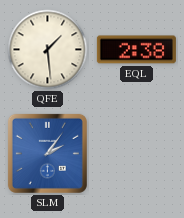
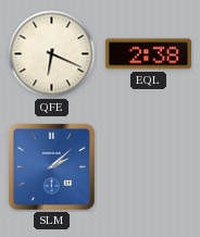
QFE: 1:29 -> 6:19
SLM: 2:06 -> 2:08
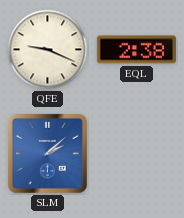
QFE: 6:19 -> 9:19
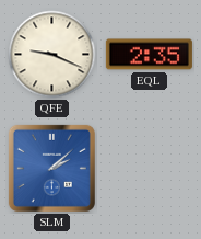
EQL: 2:38 -> 2:35
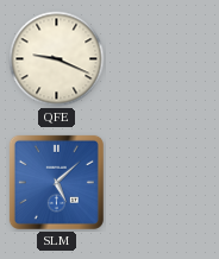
EQL: 2:35 -> none
SLM: 2:08 -> 5:08
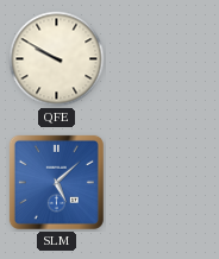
QFE: 9:19 -> 9:50
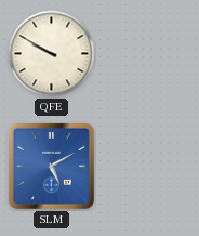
SLM: 5:08 -> 5:10
